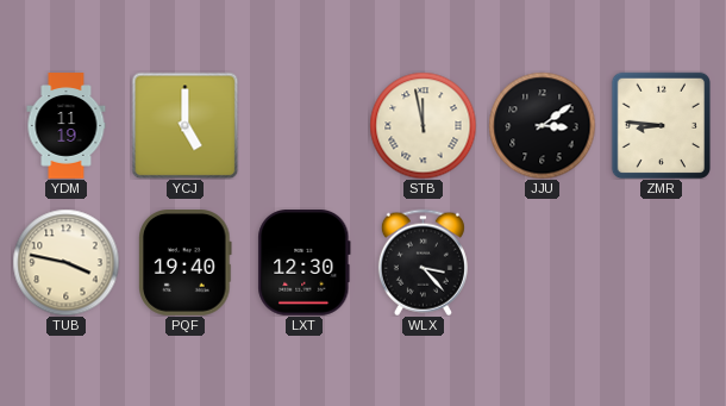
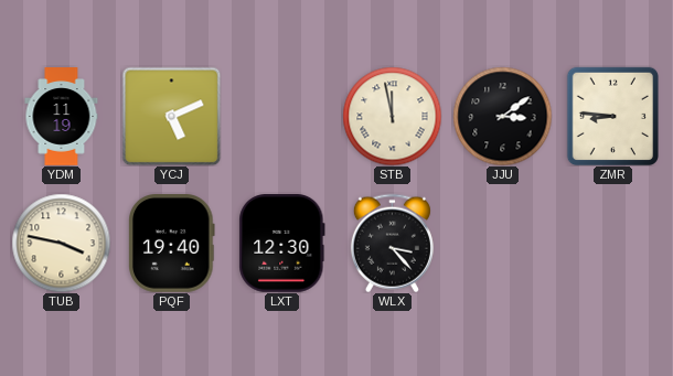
YCJ: 5:00 -> 5:11
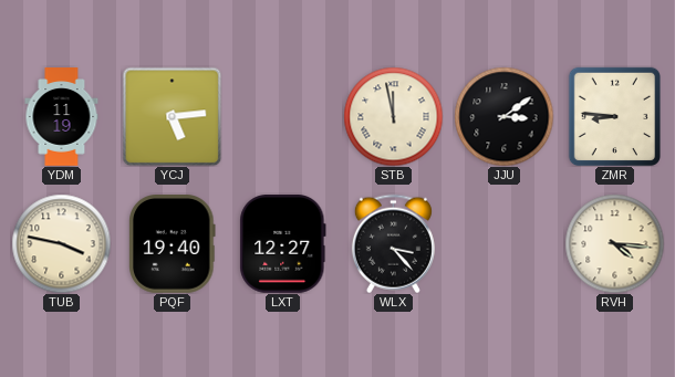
YCJ: 5:11 -> 5:14
LXT: 12:30 -> 12:27
RVH: none -> 4:16
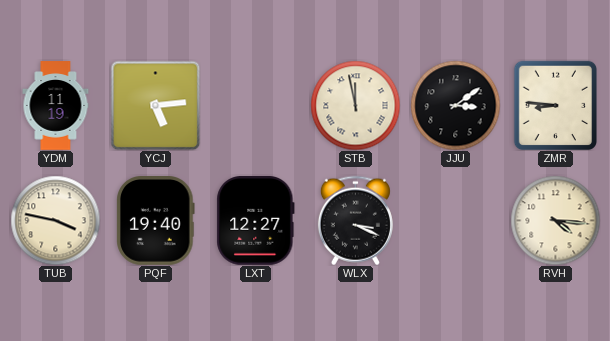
WLX: 3:23 -> 3:19
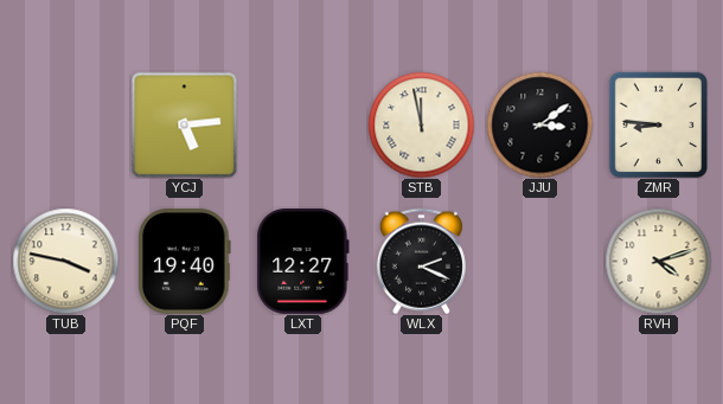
YDM: 11:19 -> none
WLX: 3:19 -> 2:19
RVH: 4:16 -> 4:12
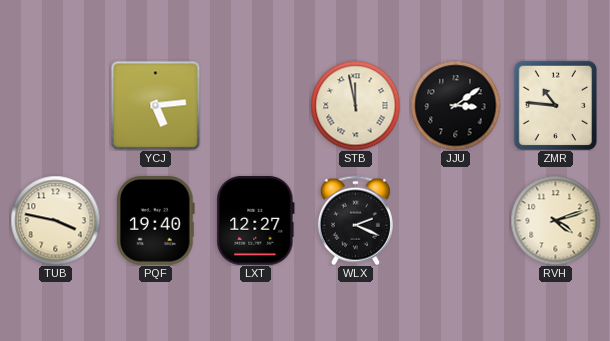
ZMR: 8:46 -> 10:46
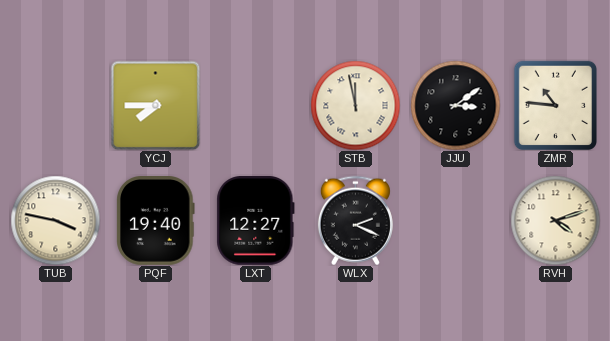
YCJ: 5:14 -> 7:45
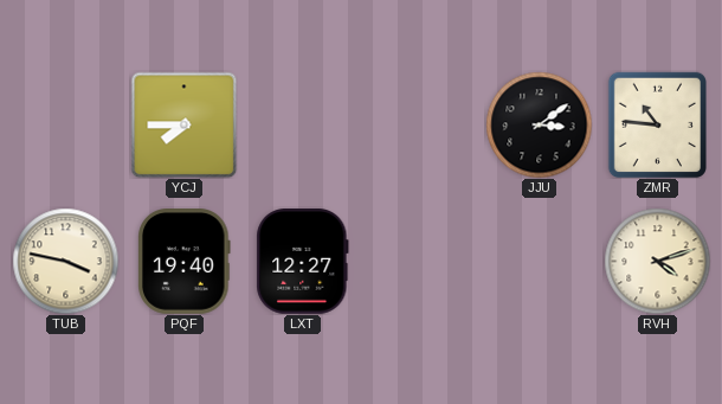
STB: 11:58 -> none
WLX: 2:19 -> none
